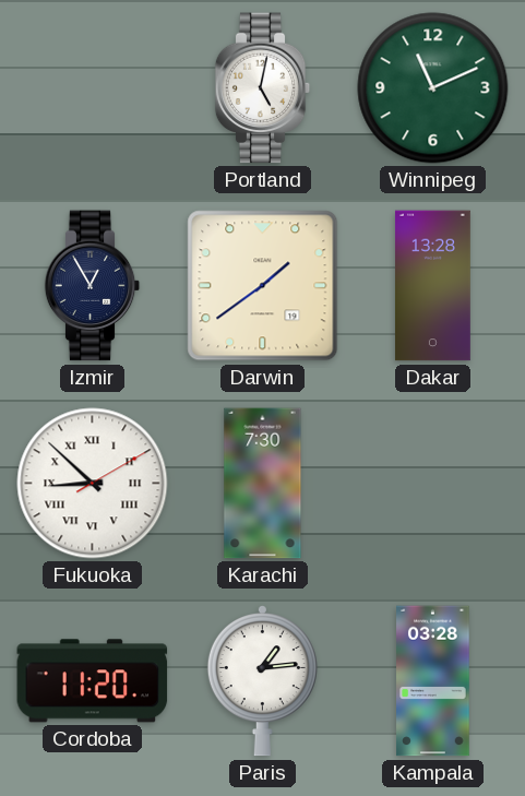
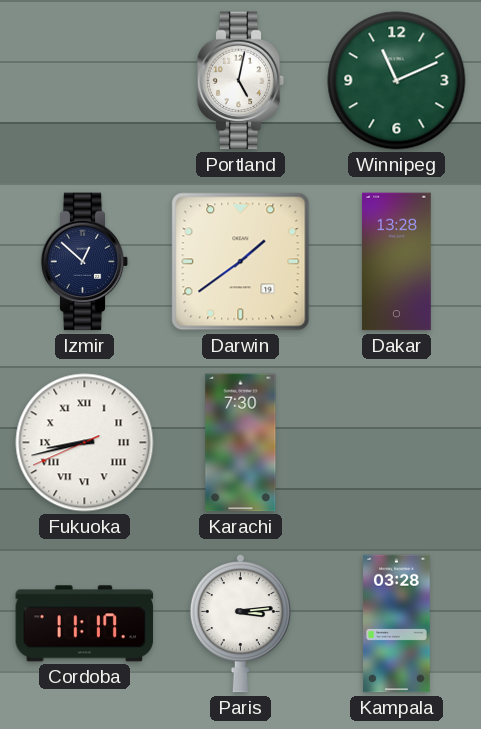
Izmir: 12:55 -> 12:52
Fukuoka: 8:52 -> 8:42
Cordoba: 11:20 -> 11:17
Paris: 1:14 -> 3:14
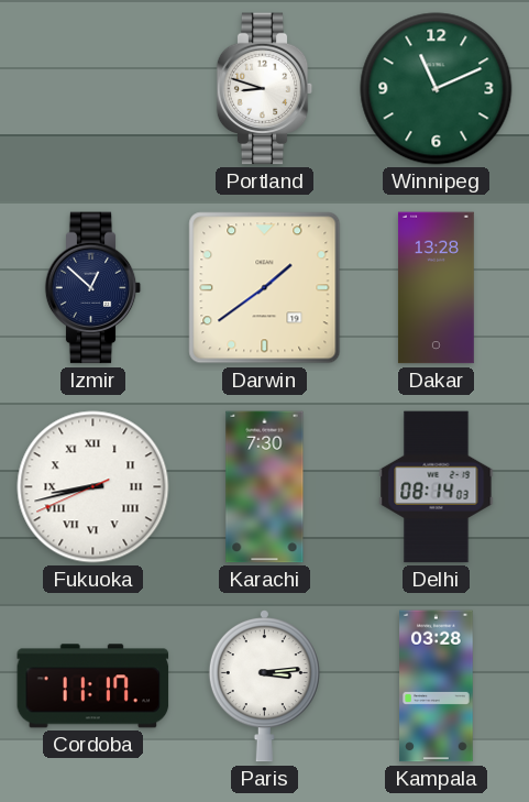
Portland: 5:02 -> 8:48
Delhi: none -> 08:14
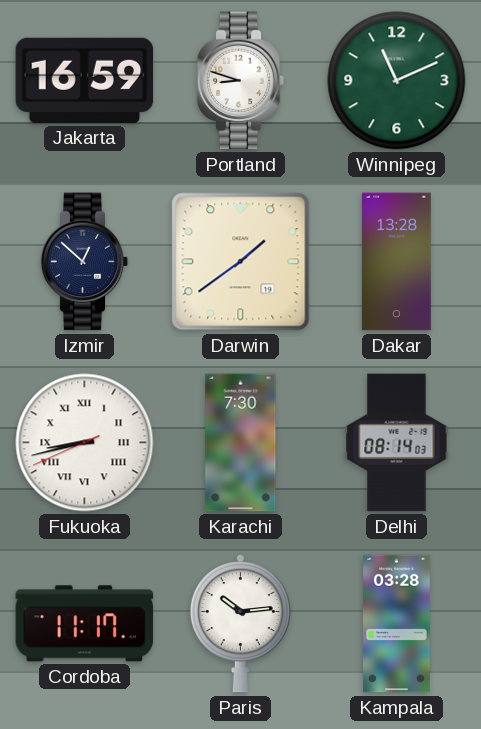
Jakarta: none -> 16:59
Paris: 3:14 -> 10:14
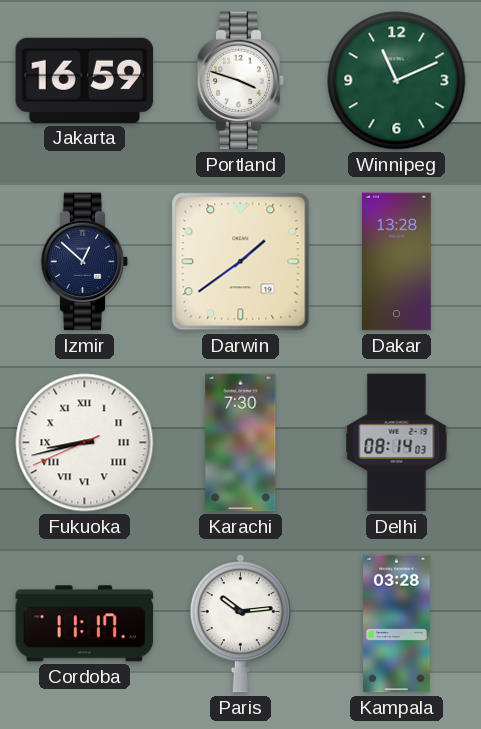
Portland: 8:48 -> 3:48
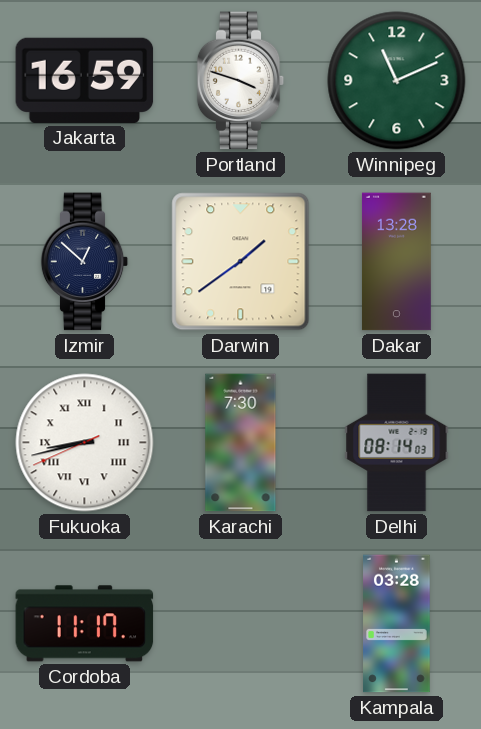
Paris: 10:14 -> none
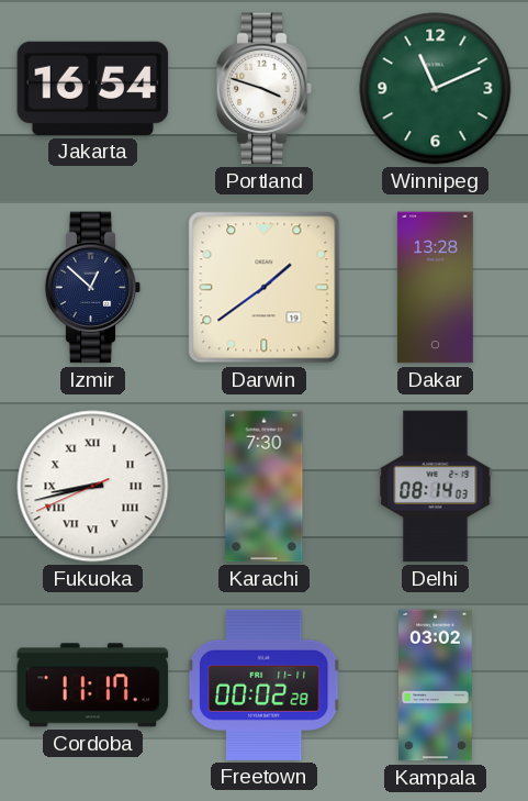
Jakarta: 16:59 -> 16:54
Freetown: none -> 00:02
Kampala: 03:28 -> 03:02
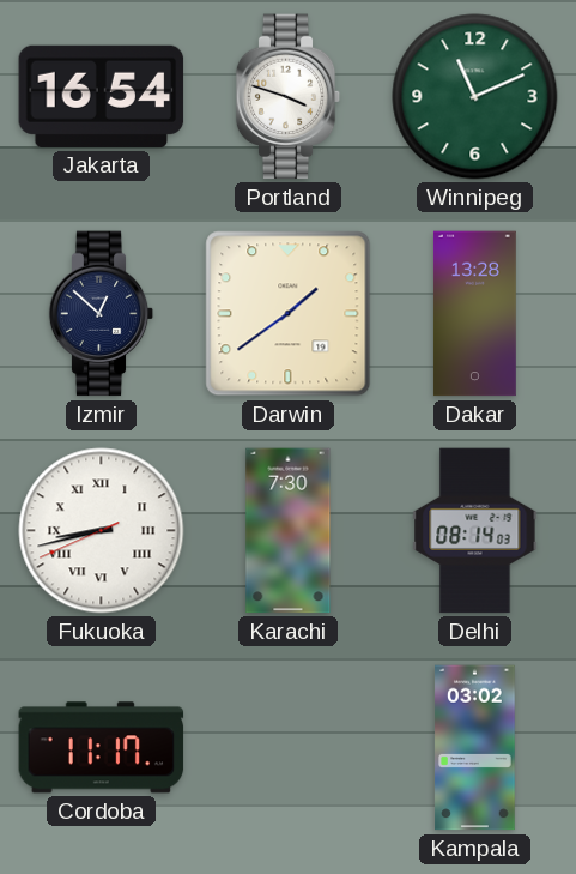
Freetown: 00:02 -> none
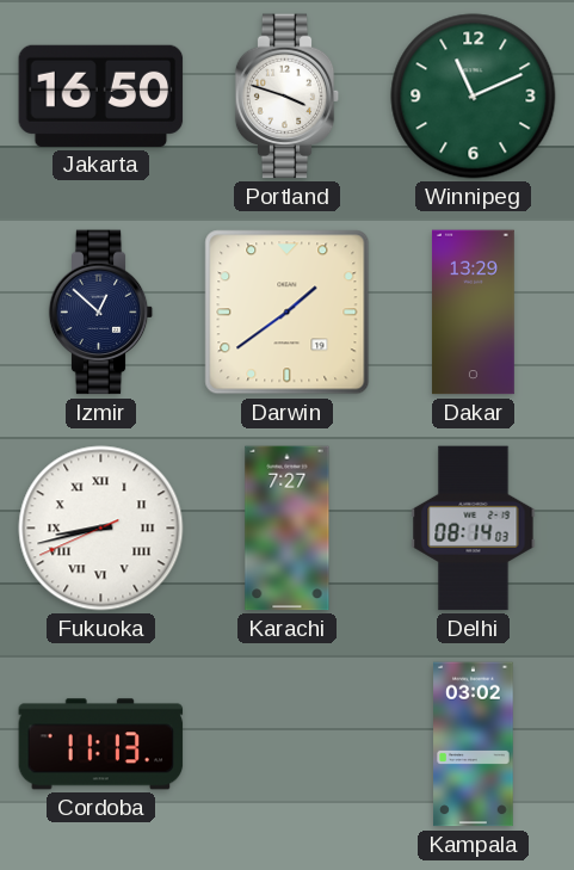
Jakarta: 16:54 -> 16:50
Dakar: 13:28 -> 13:29
Karachi: 7:30 -> 7:27
Cordoba: 11:17 -> 11:13
